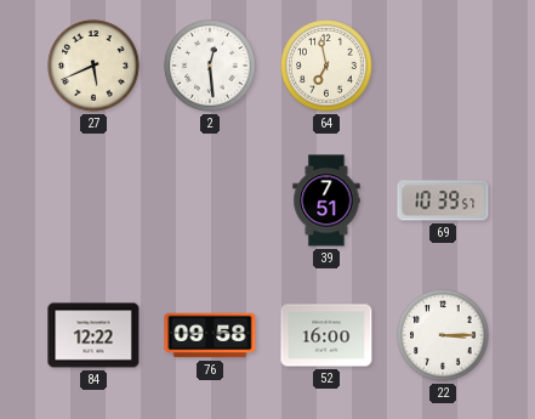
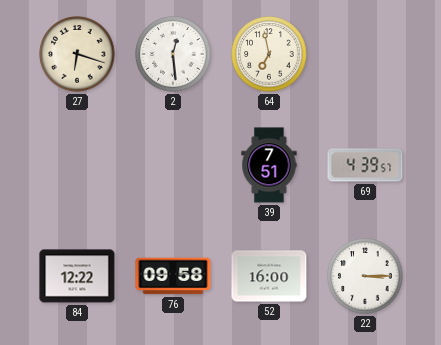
27: 5:41 -> 6:18
69: 10:39 -> 4:39
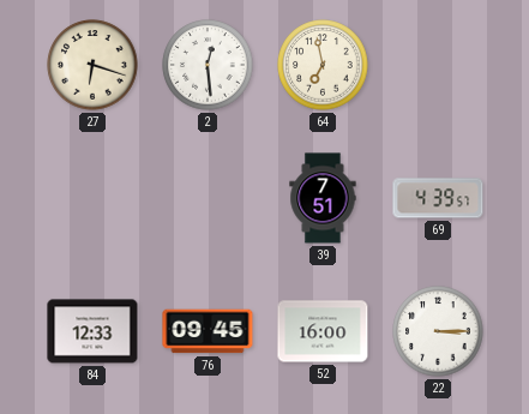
84: 12:22 -> 12:33
76: 09:58 -> 09:45
